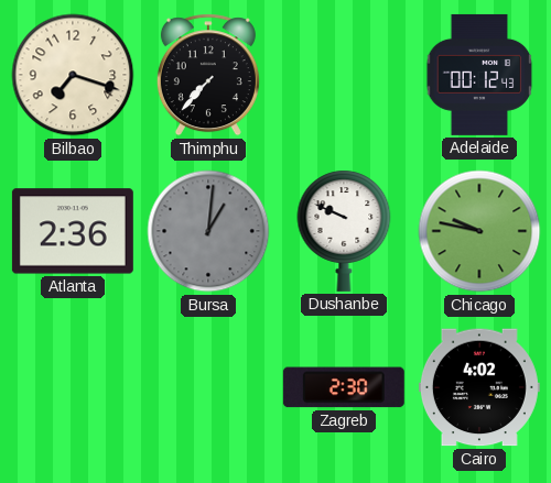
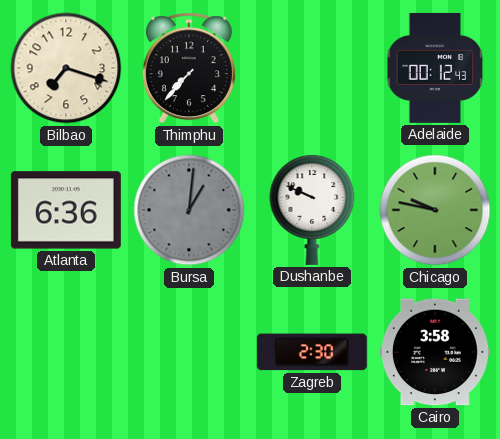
Atlanta: 2:36 -> 6:36
Cairo: 4:02 -> 3:58
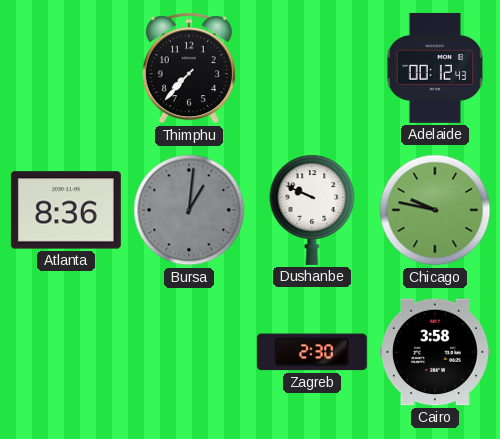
Bilbao: 7:18 -> none
Atlanta: 6:36 -> 8:36
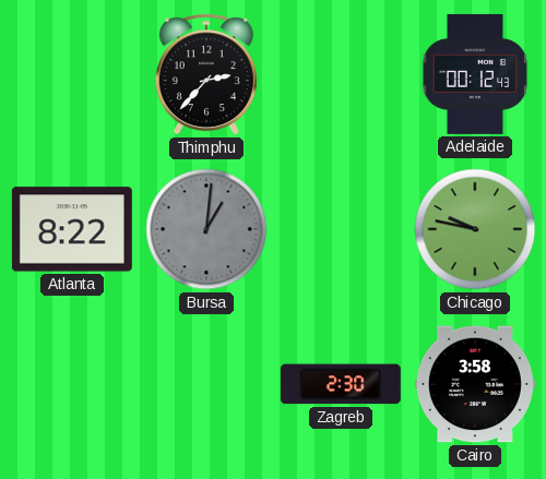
Thimphu: 7:37 -> 2:37
Atlanta: 8:36 -> 8:22
Dushanbe: 9:49 -> none
